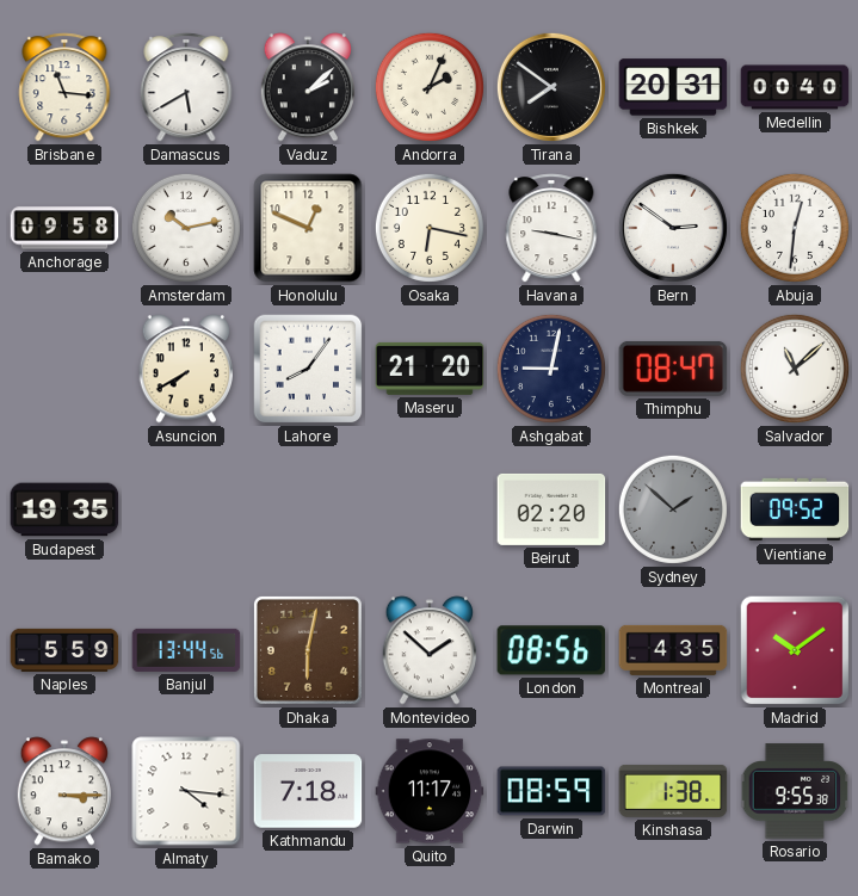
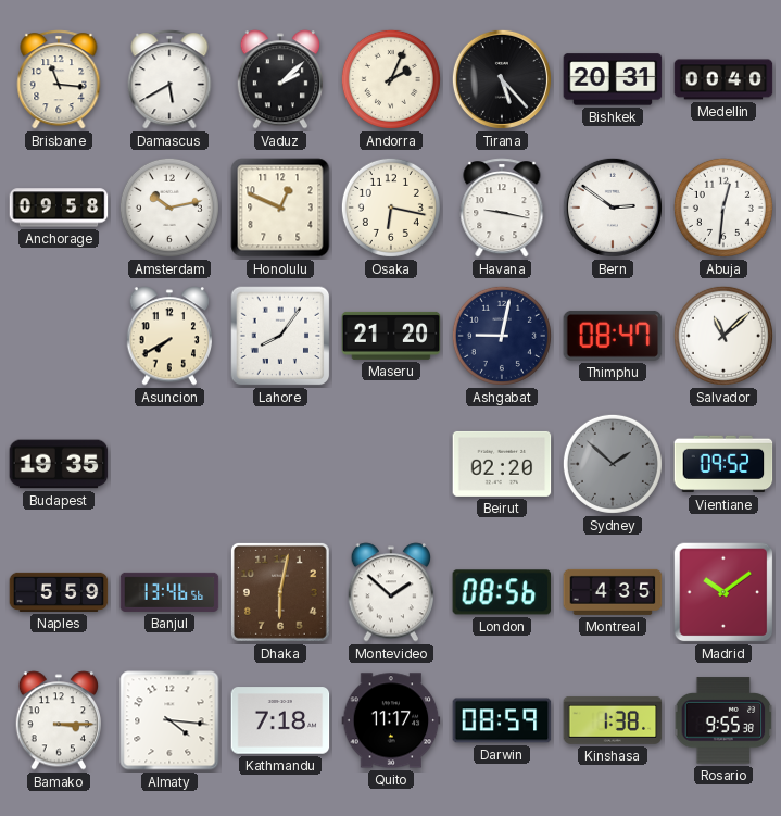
Tirana: 7:51 -> 5:23
Banjul: 13:44 -> 13:46
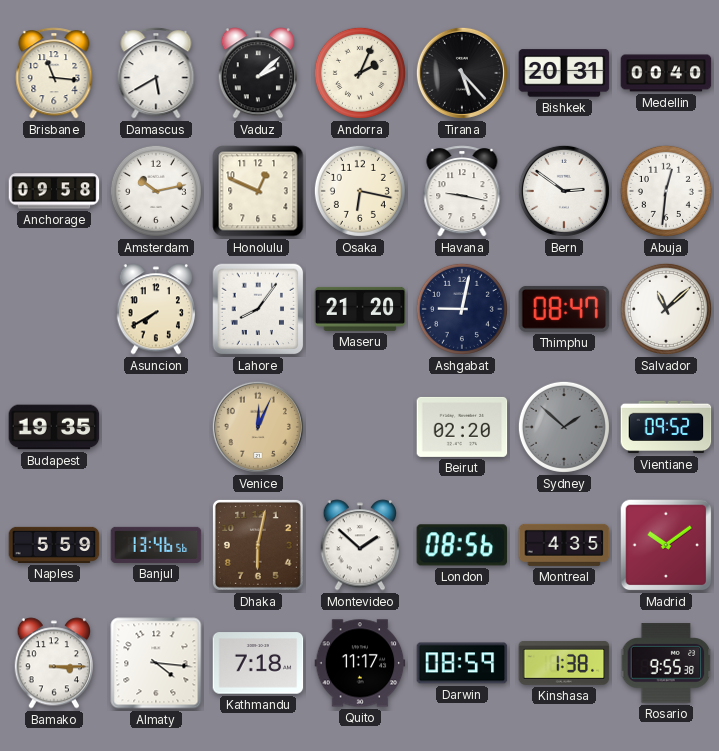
Venice: none -> 12:04
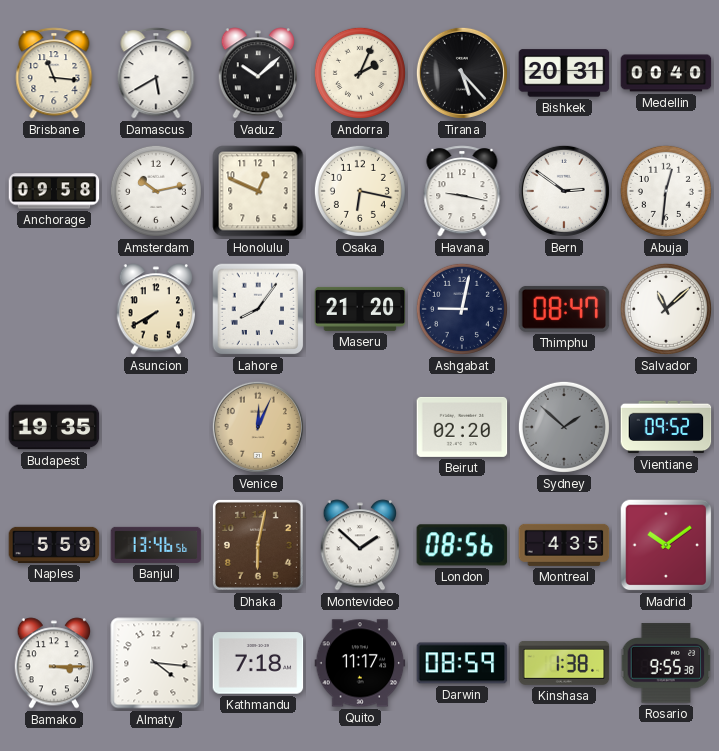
Vaduz: 2:08 -> 10:08
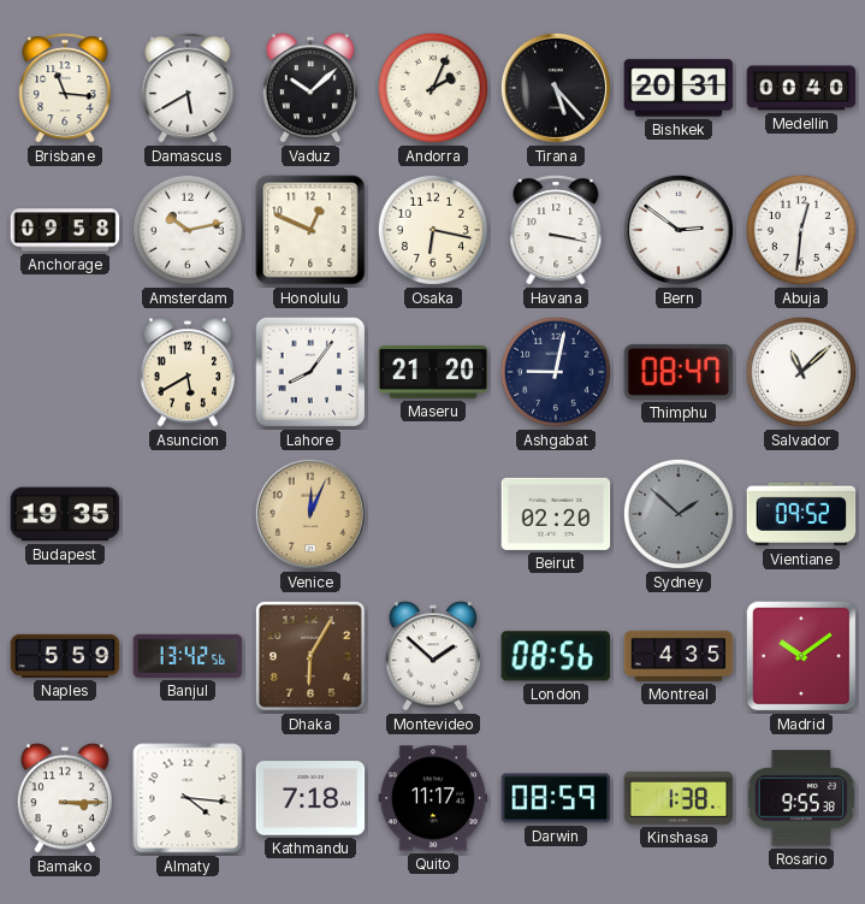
Havana: 9:17 -> 3:17
Asuncion: 7:40 -> 5:40
Banjul: 13:46 -> 13:42
Dhaka: 6:02 -> 6:05
